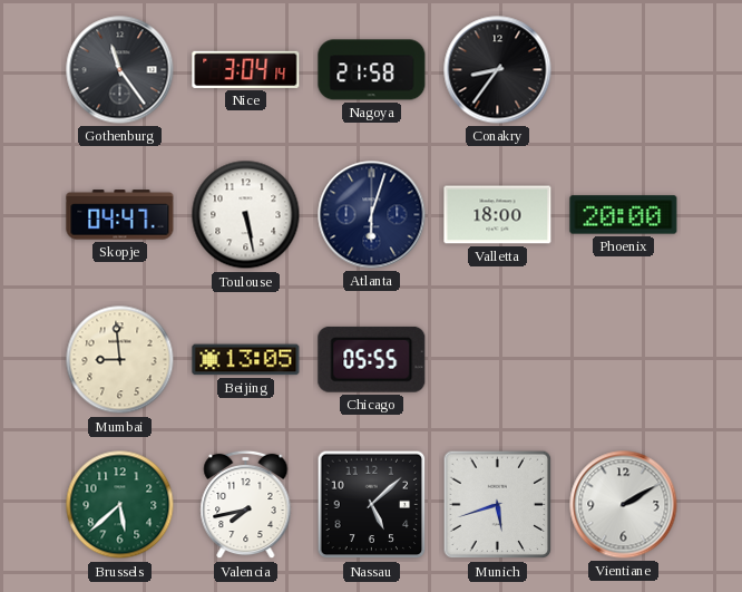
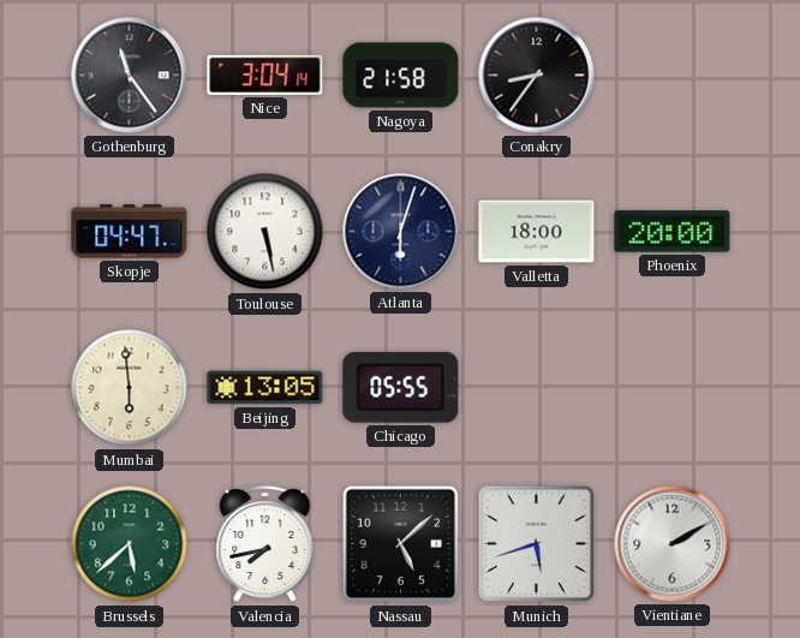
Mumbai: 8:59 -> 5:59
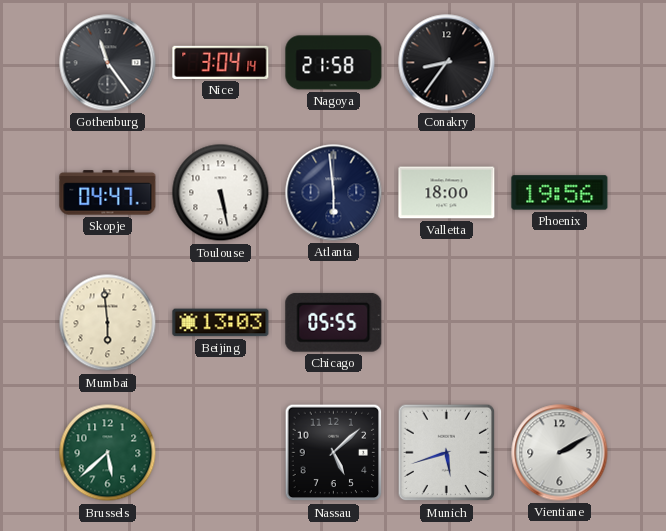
Atlanta: 6:03 -> 5:59
Phoenix: 20:00 -> 19:56
Beijing: 13:05 -> 13:03
Valencia: 7:43 -> none
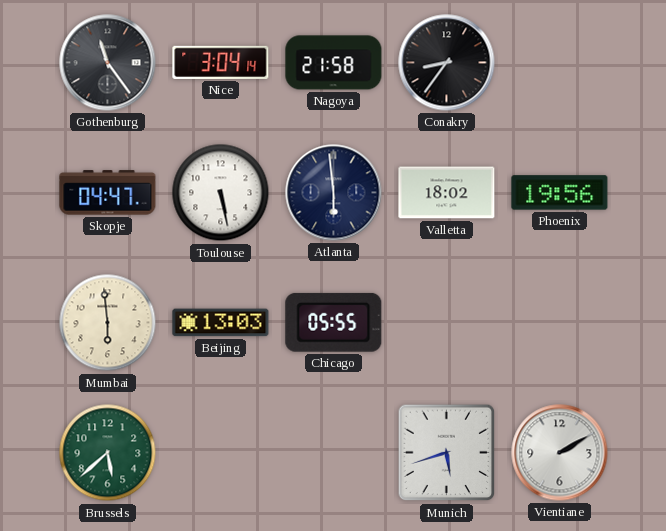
Valletta: 18:00 -> 18:02
Nassau: 5:08 -> none
